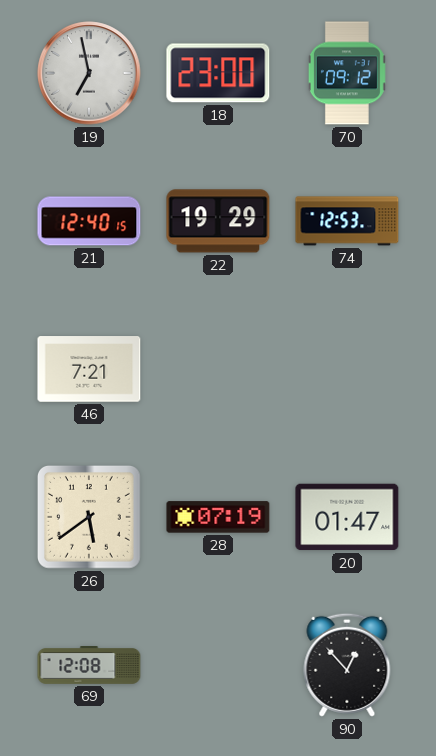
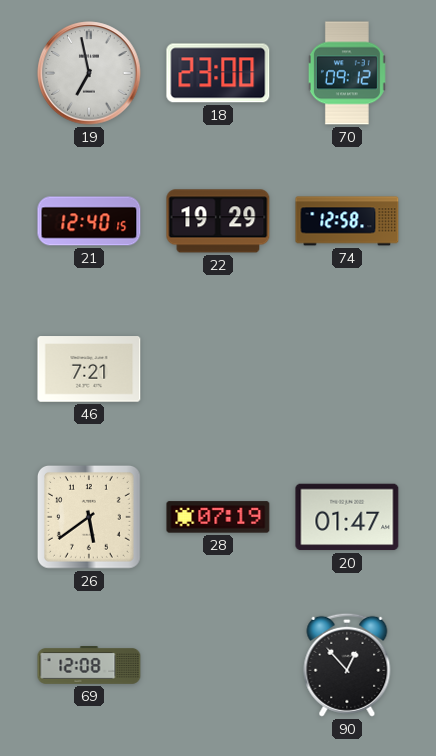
74: 12:53 -> 12:58
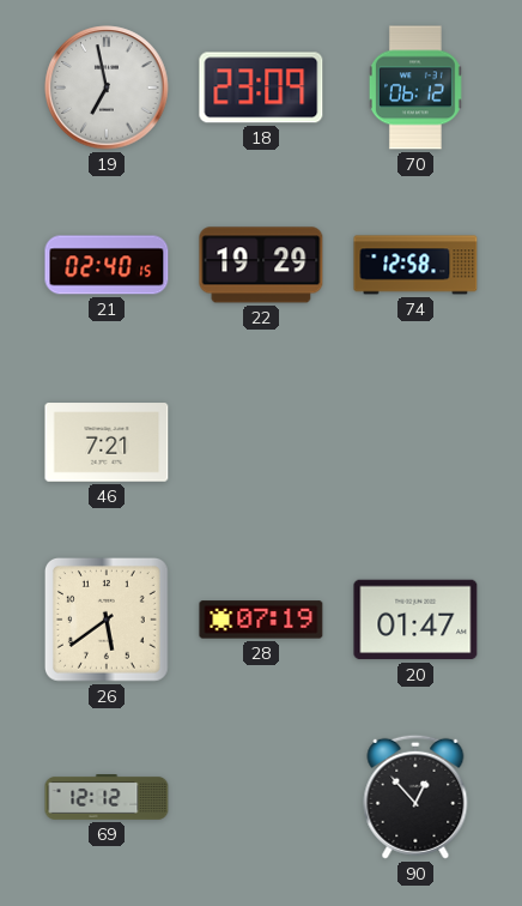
18: 23:00 -> 23:09
70: 09:12 -> 06:12
21: 12:40 -> 02:40
69: 12:08 -> 12:12
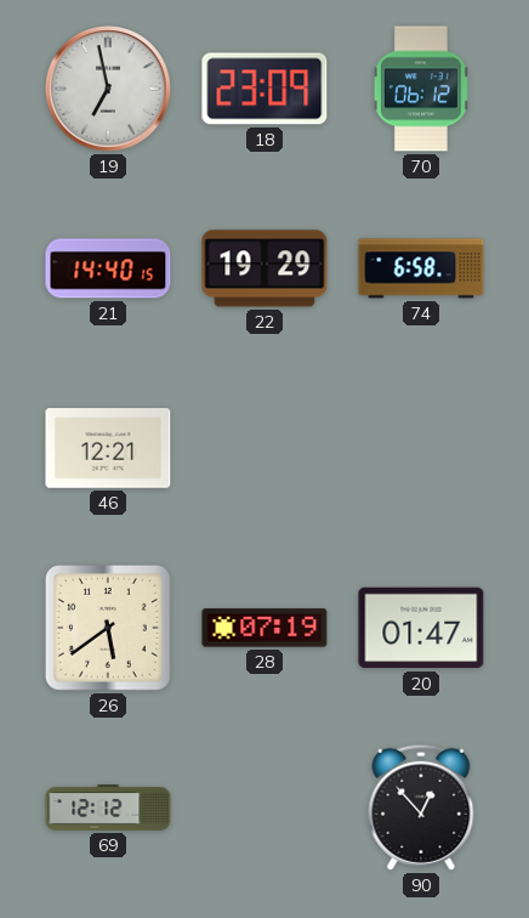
21: 02:40 -> 14:40
74: 12:58 -> 6:58
46: 7:21 -> 12:21
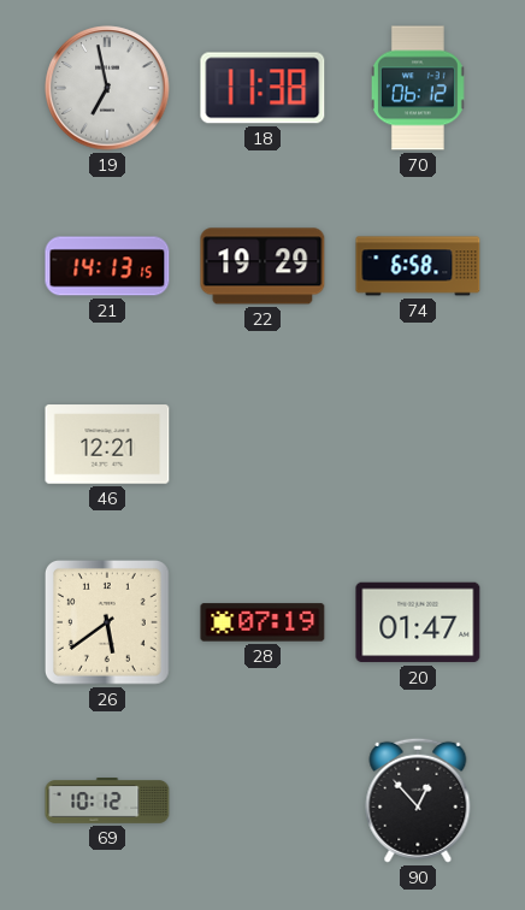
18: 23:09 -> 11:38
21: 14:40 -> 14:13
69: 12:12 -> 10:12
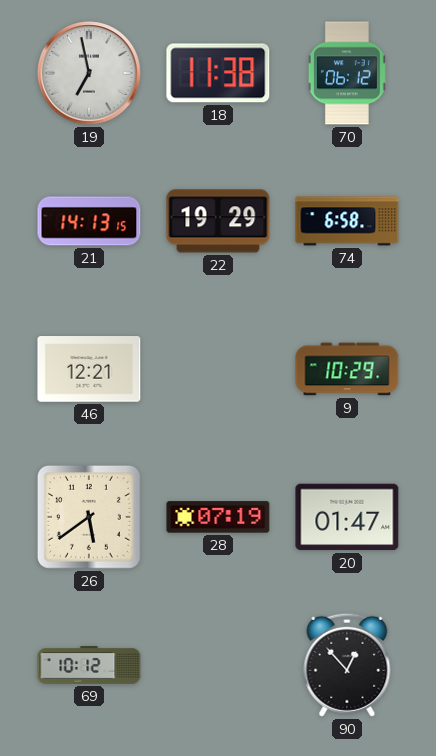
9: none -> 10:29
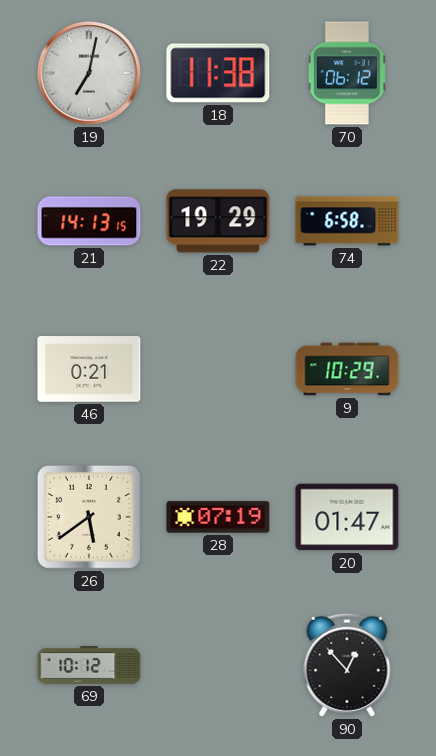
19: 6:58 -> 7:02
46: 12:21 -> 0:21
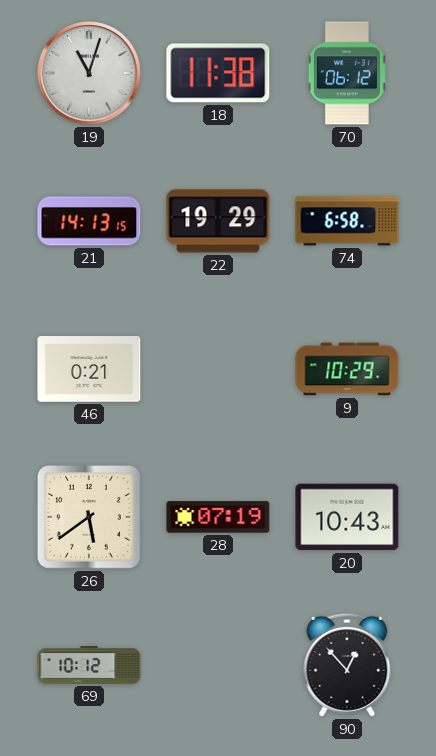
19: 7:02 -> 11:03
20: 01:47 -> 10:43
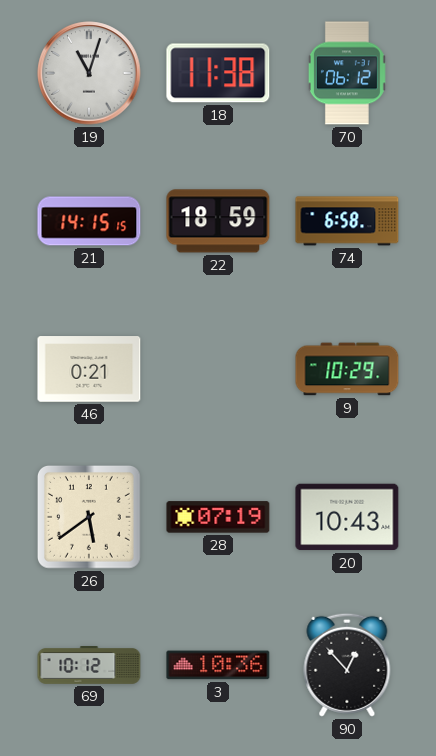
21: 14:13 -> 14:15
22: 19:29 -> 18:59
3: none -> 10:36
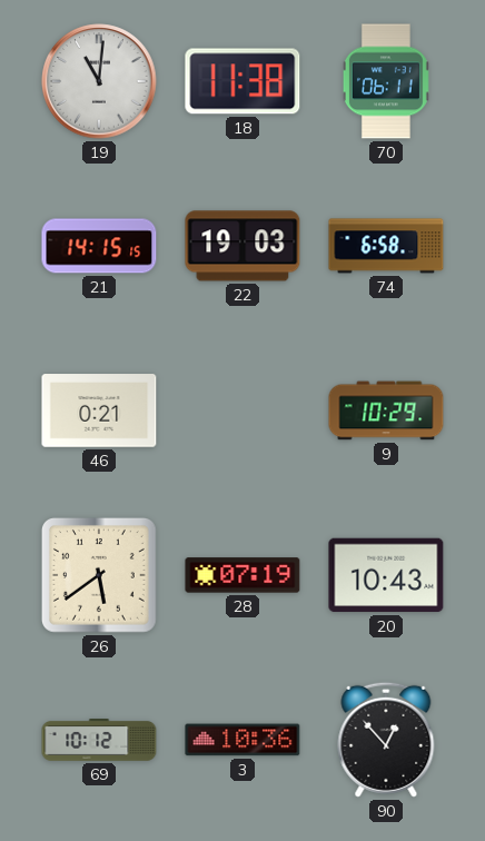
19: 11:03 -> 11:01
70: 06:12 -> 06:11
22: 18:59 -> 19:03
